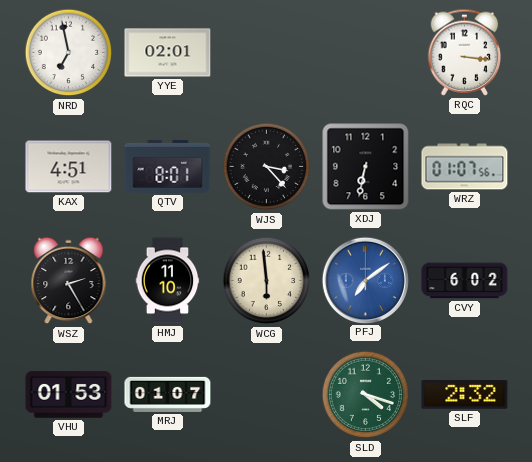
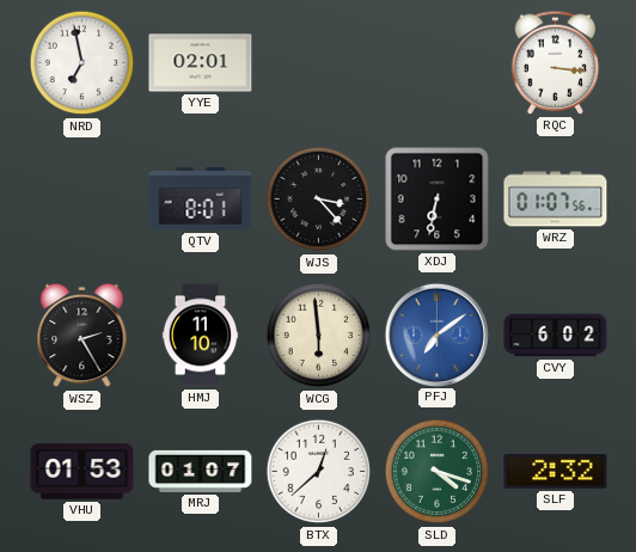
KAX: 4:51 -> none
BTX: none -> 12:38
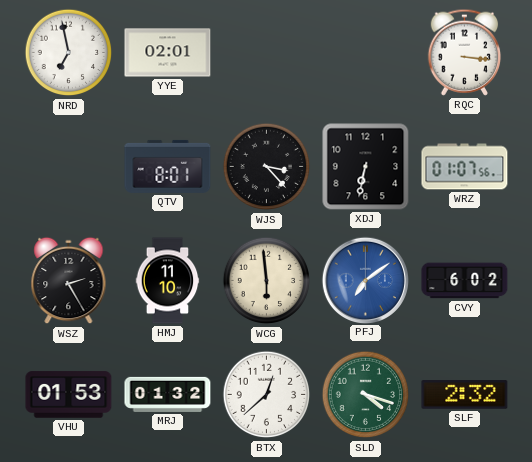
MRJ: 01:07 -> 01:32
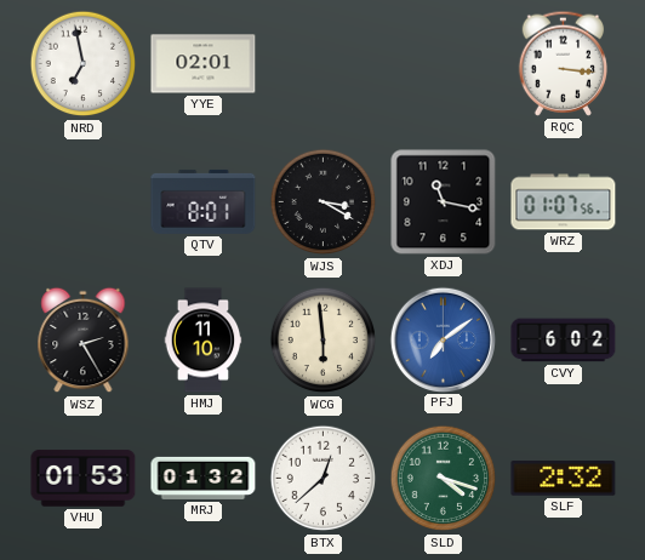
WJS: 3:23 -> 3:20
XDJ: 6:32 -> 11:17
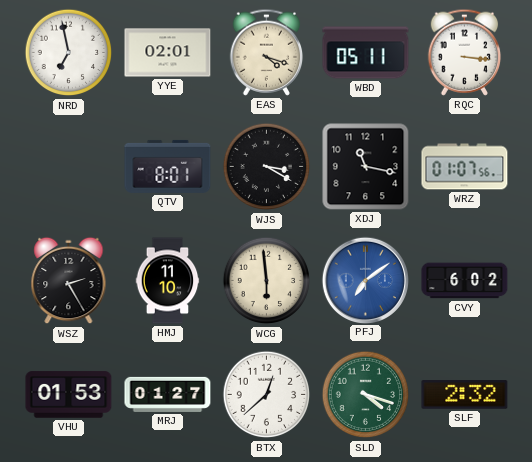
EAS: none -> 4:18
WBD: none -> 05:11
MRJ: 01:32 -> 01:27
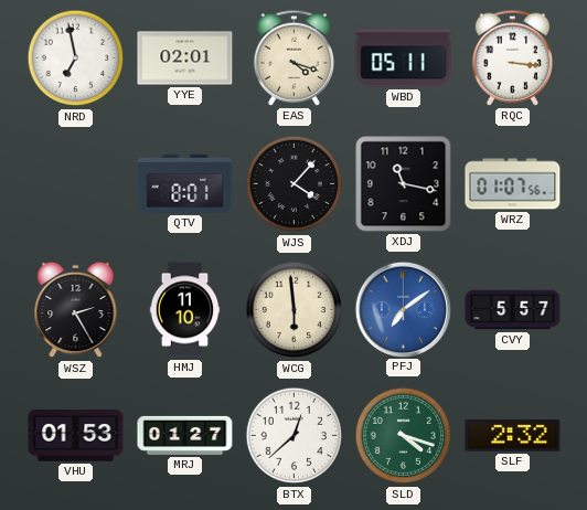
WJS: 3:20 -> 4:07
CVY: 6:02 -> 5:57
